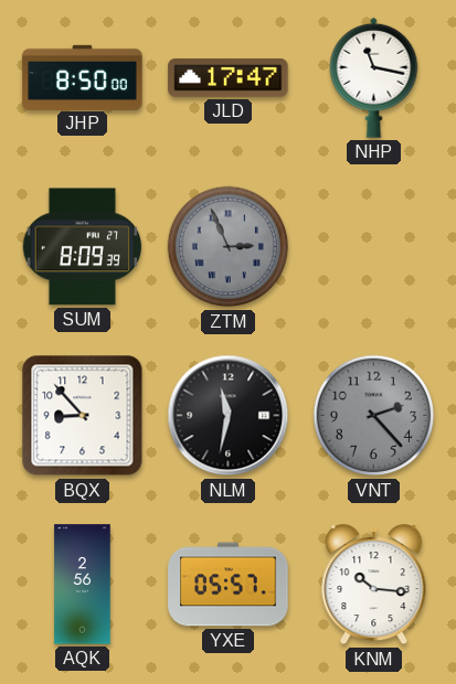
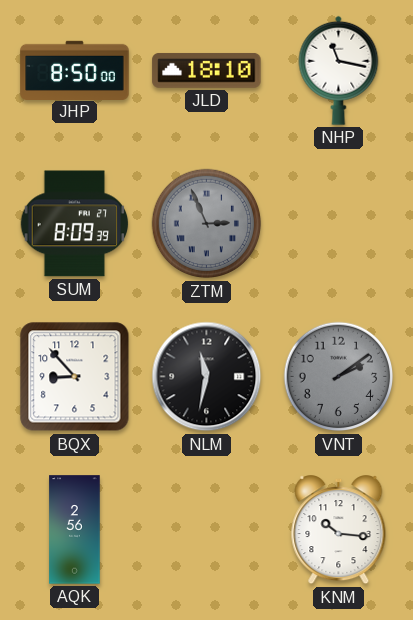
JLD: 17:47 -> 18:10
VNT: 2:23 -> 2:09
YXE: 05:57 -> none
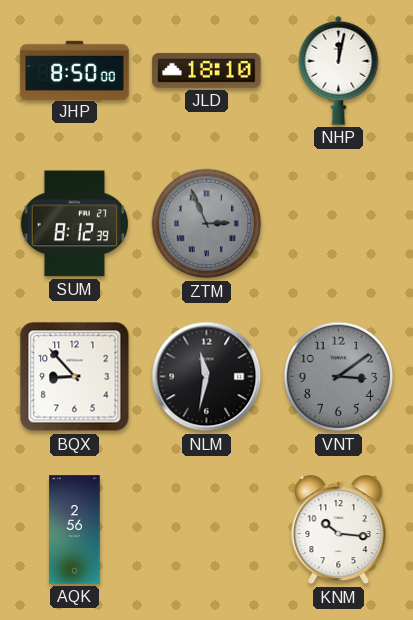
NHP: 11:17 -> 12:02
SUM: 8:09 -> 8:12
VNT: 2:09 -> 3:09
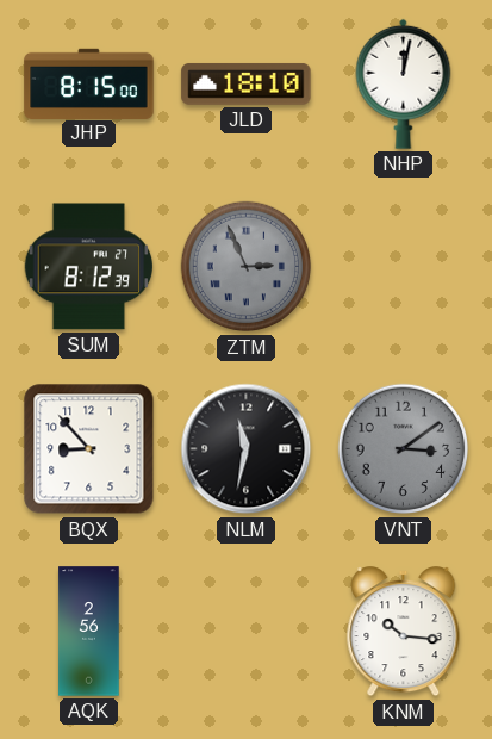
JHP: 8:50 -> 8:15
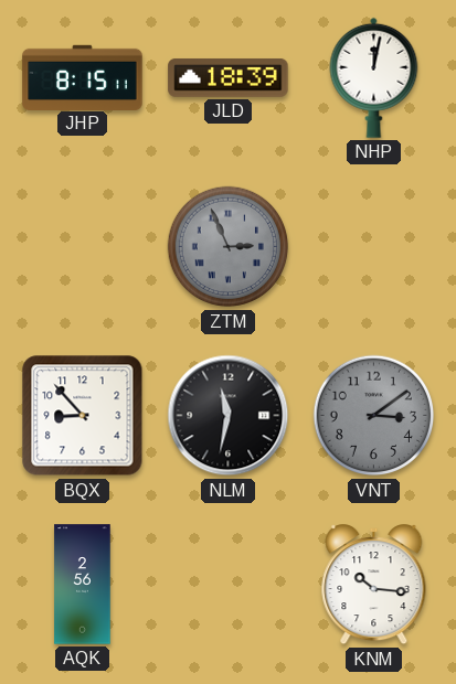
JHP: 8:15:00 -> 8:15:11
JLD: 18:10 -> 18:39
SUM: 8:12 -> none
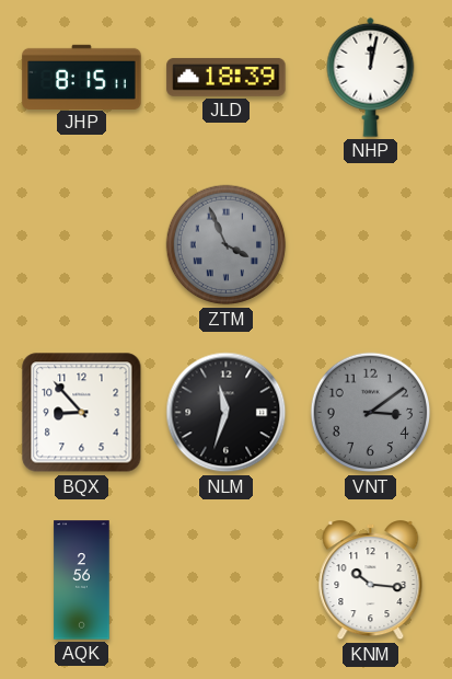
ZTM: 2:56 -> 3:56
NLM: 11:32 -> 11:33
